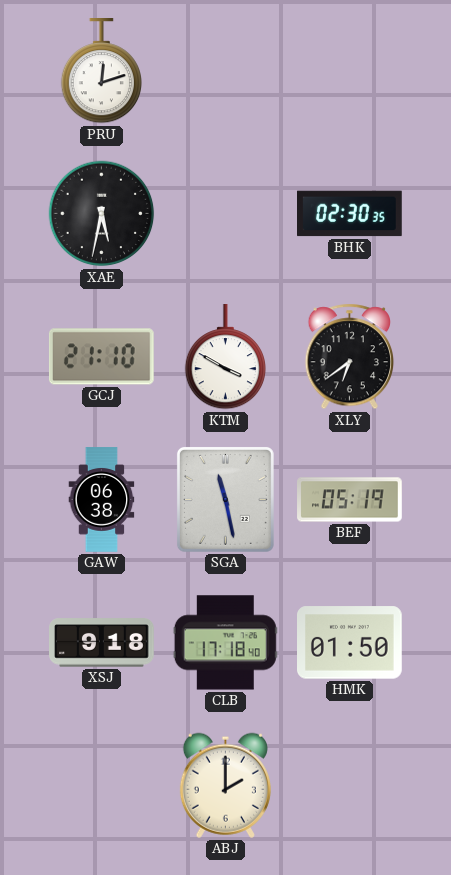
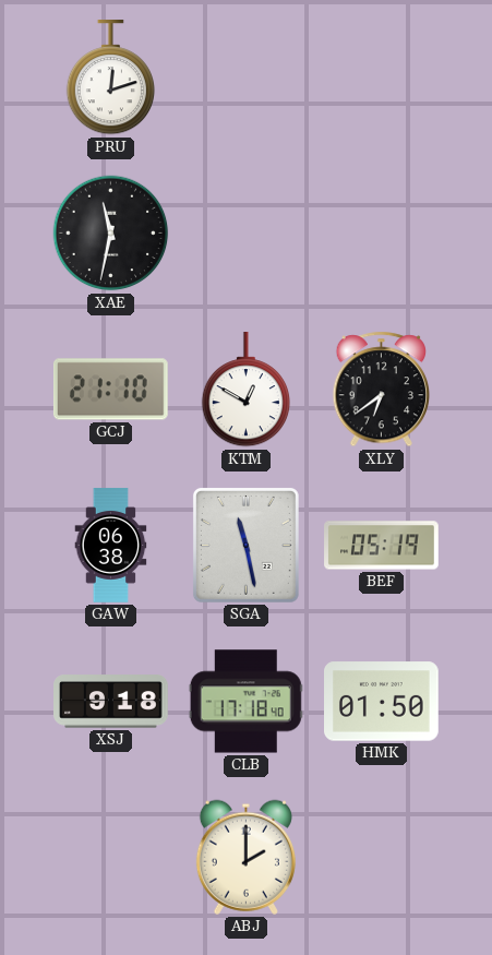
XAE: 5:32 -> 11:32
BHK: 02:30 -> none
KTM: 3:50 -> 12:50
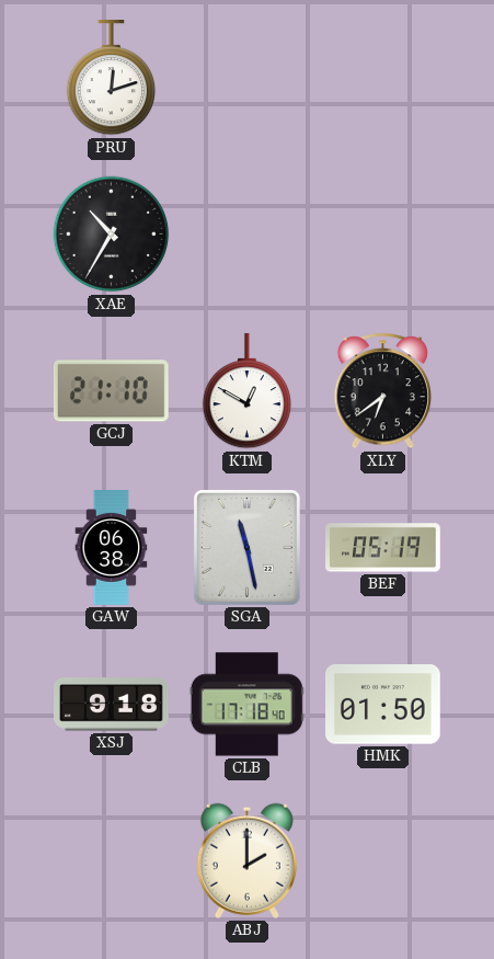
XAE: 11:32 -> 10:35
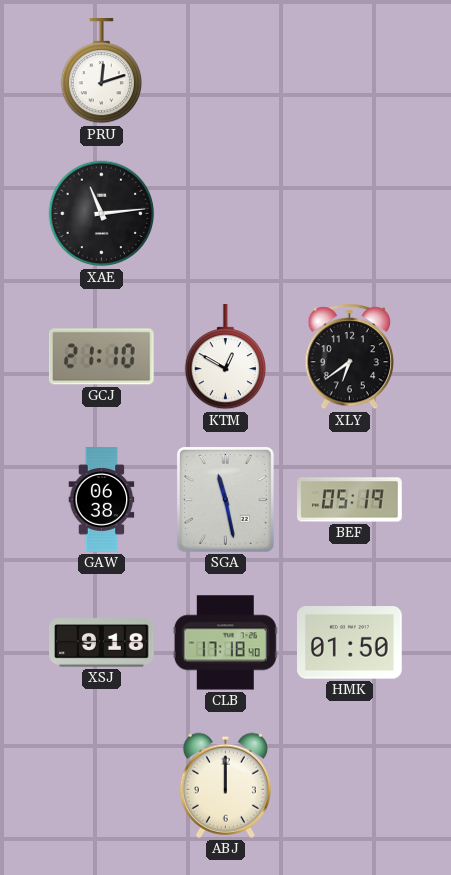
XAE: 10:35 -> 11:14
ABJ: 2:00 -> 12:00
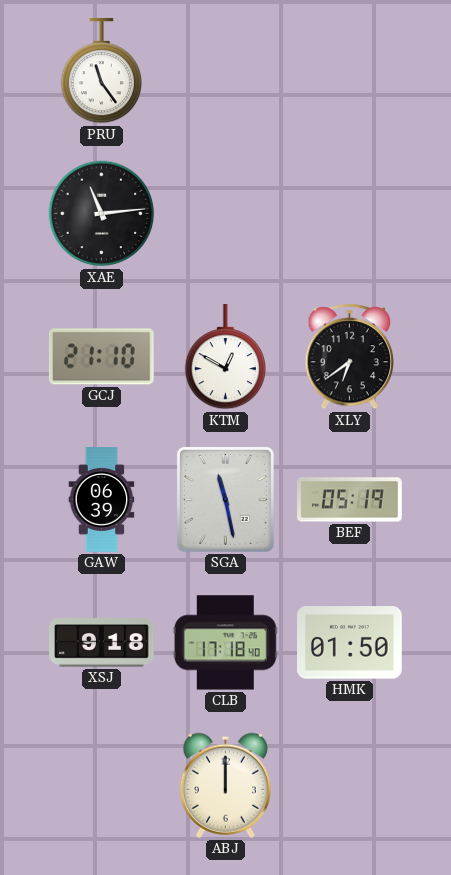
PRU: 12:12 -> 11:24
GAW: 06:38 -> 06:39
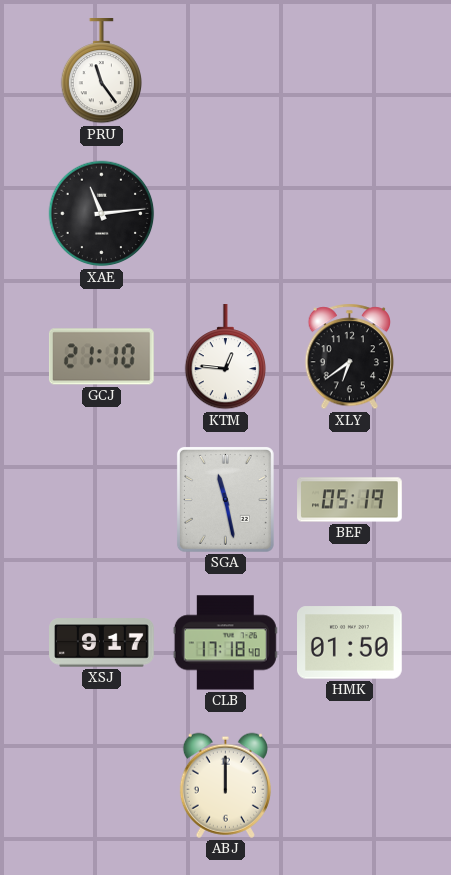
KTM: 12:50 -> 12:46
GAW: 06:39 -> none
XSJ: 9:18 -> 9:17
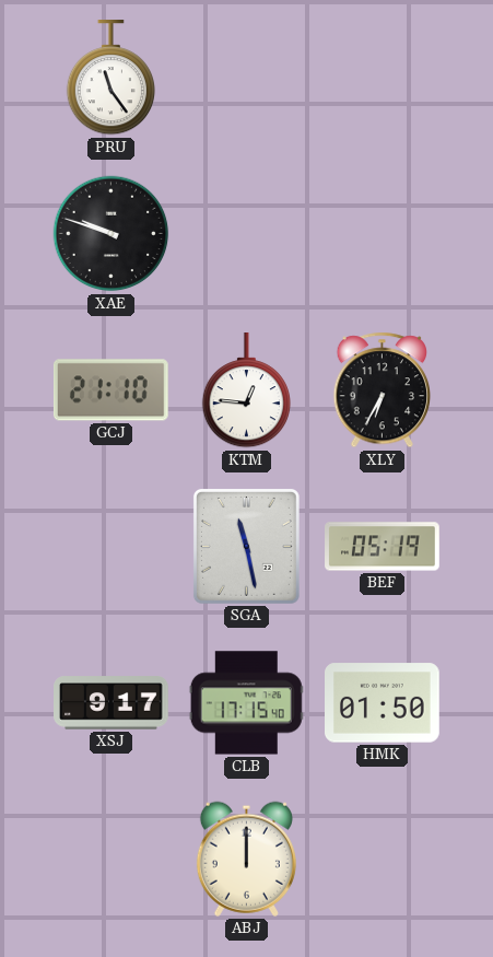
XAE: 11:14 -> 9:48
XLY: 6:39 -> 6:35
CLB: 17:18 -> 17:15
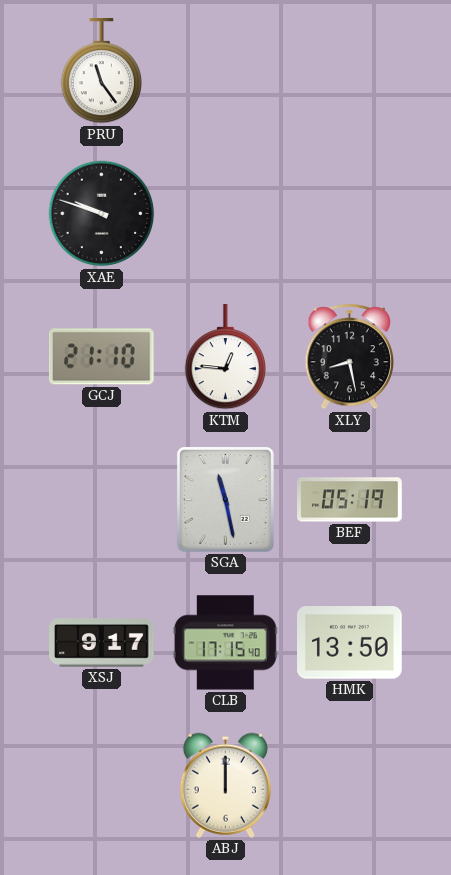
XLY: 6:35 -> 8:28
HMK: 01:50 -> 13:50
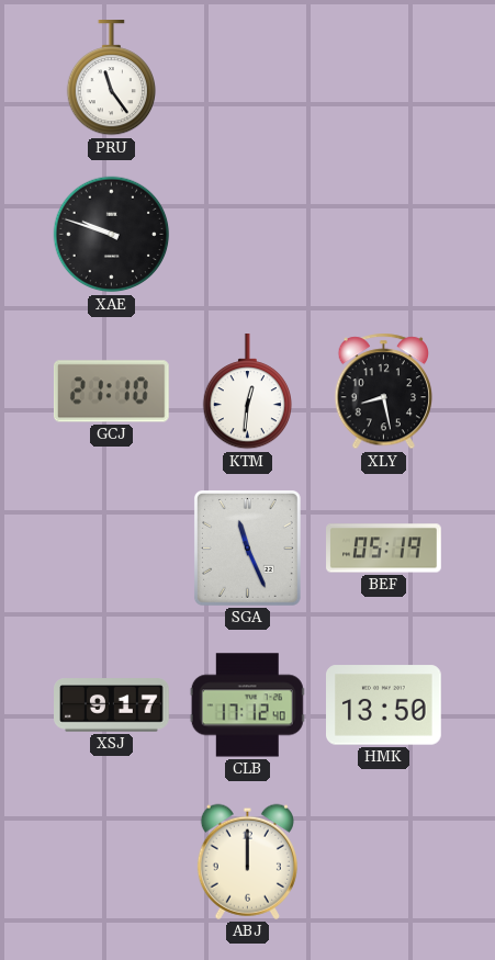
KTM: 12:46 -> 12:31
SGA: 11:28 -> 11:26
CLB: 17:15 -> 17:12
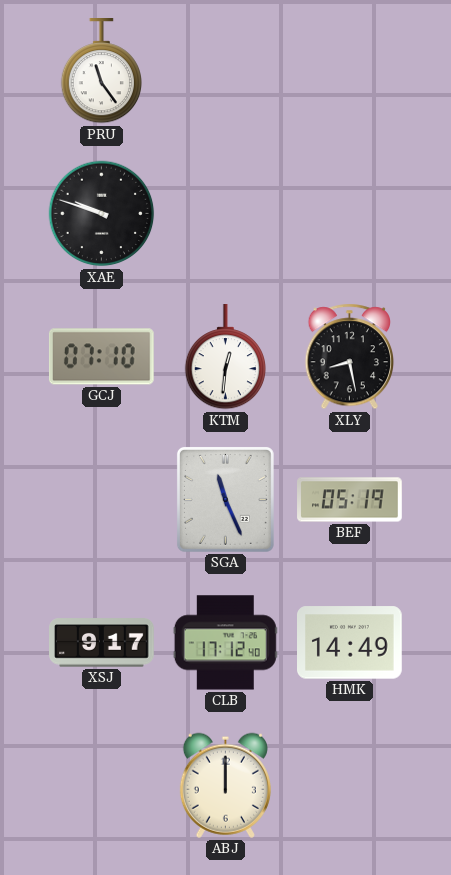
GCJ: 21:10 -> 07:10
HMK: 13:50 -> 14:49
